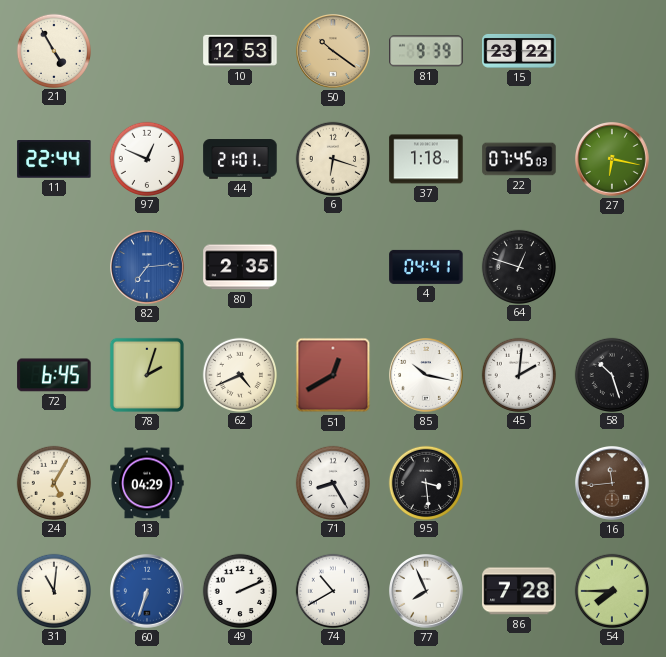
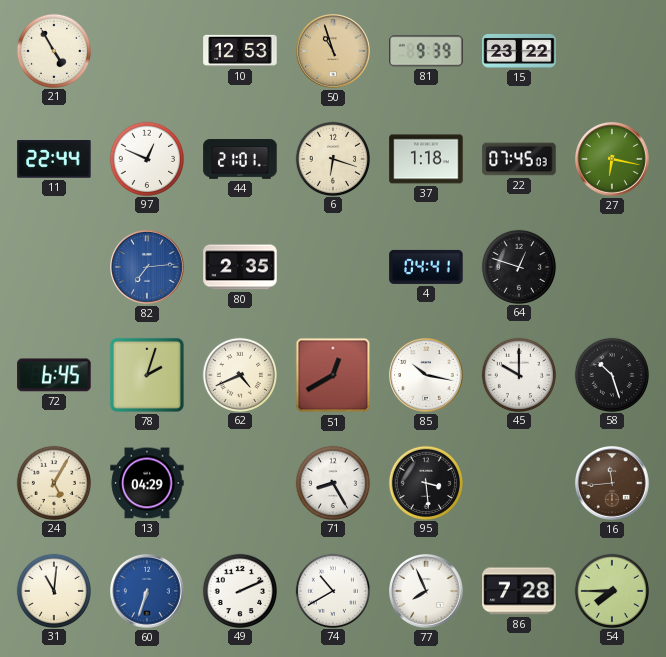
50: 10:21 -> 10:57
45: 2:01 -> 10:00
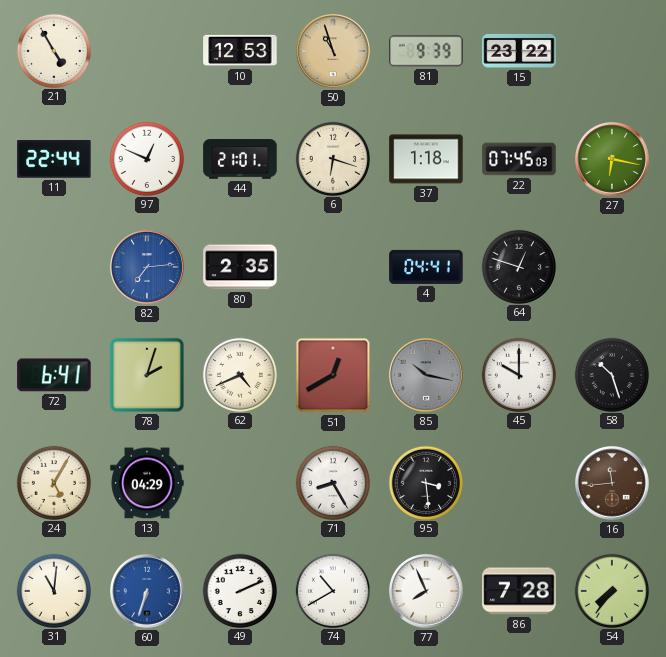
72: 6:45 -> 6:41
85 dial: white -> grey
54: 7:45 -> 7:36
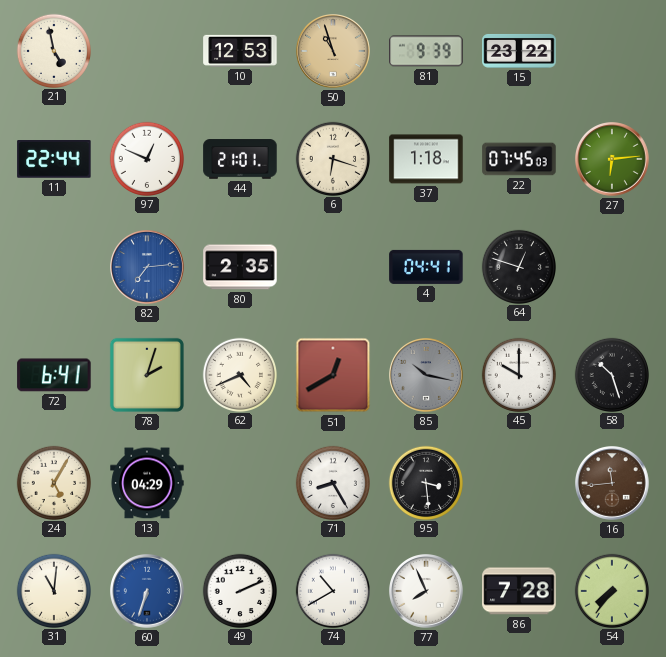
21: 4:55 -> 4:58
27: 6:17 -> 6:14
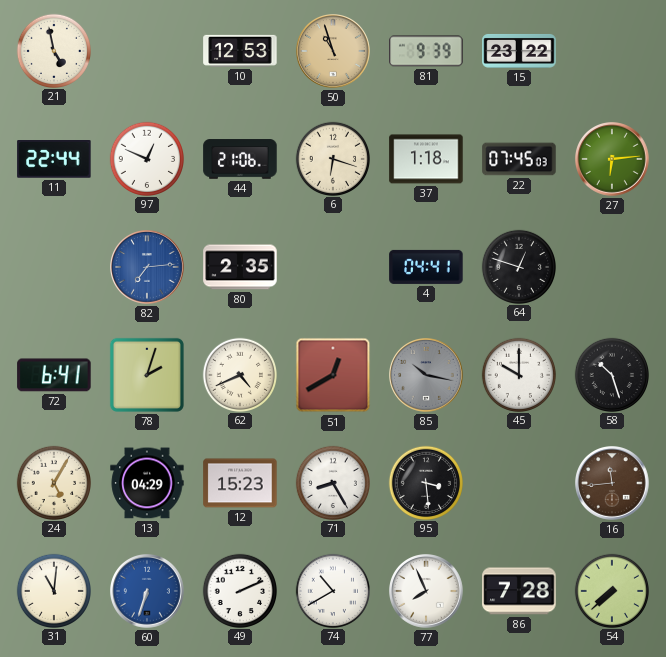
44: 21:01 -> 21:06
12: none -> 15:23
54: 7:36 -> 7:38
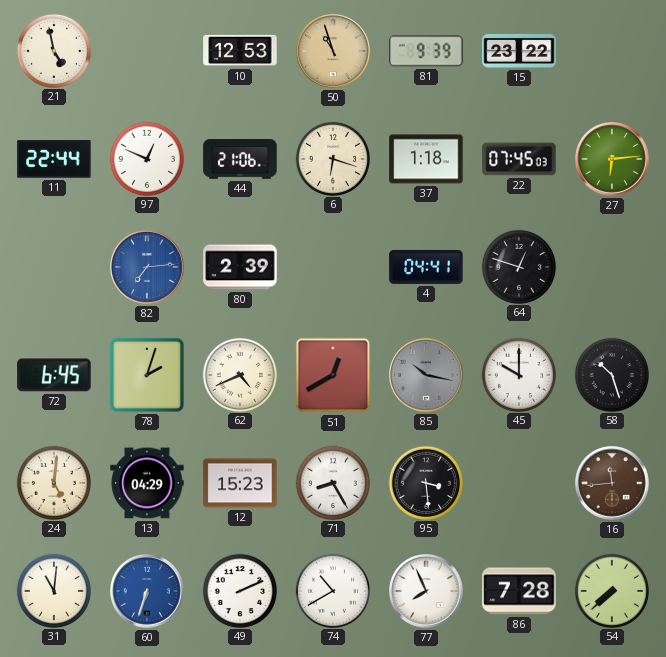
80: 2:35 -> 2:39
72: 6:41 -> 6:45
24: 5:05 -> 5:01
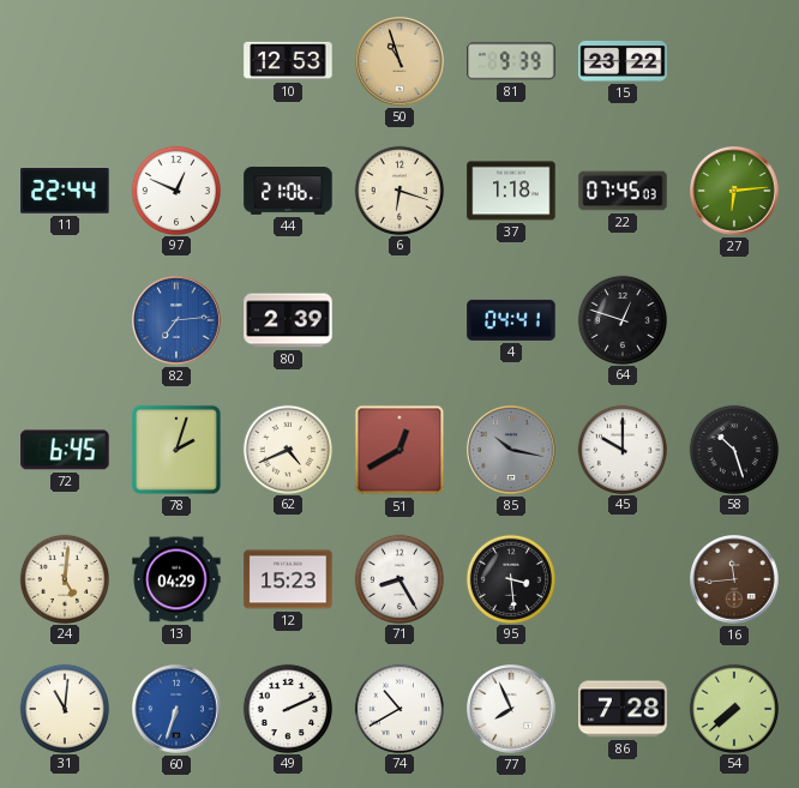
21: 4:58 -> none
